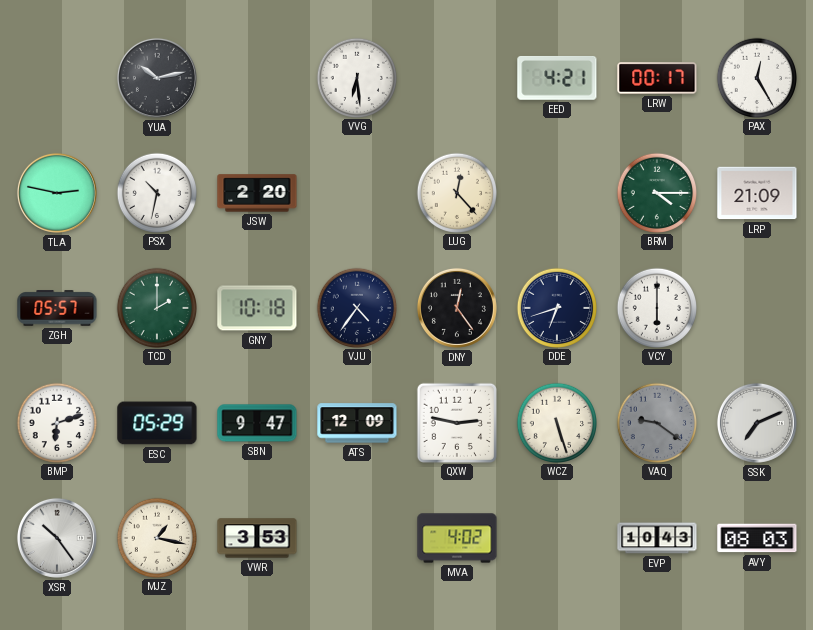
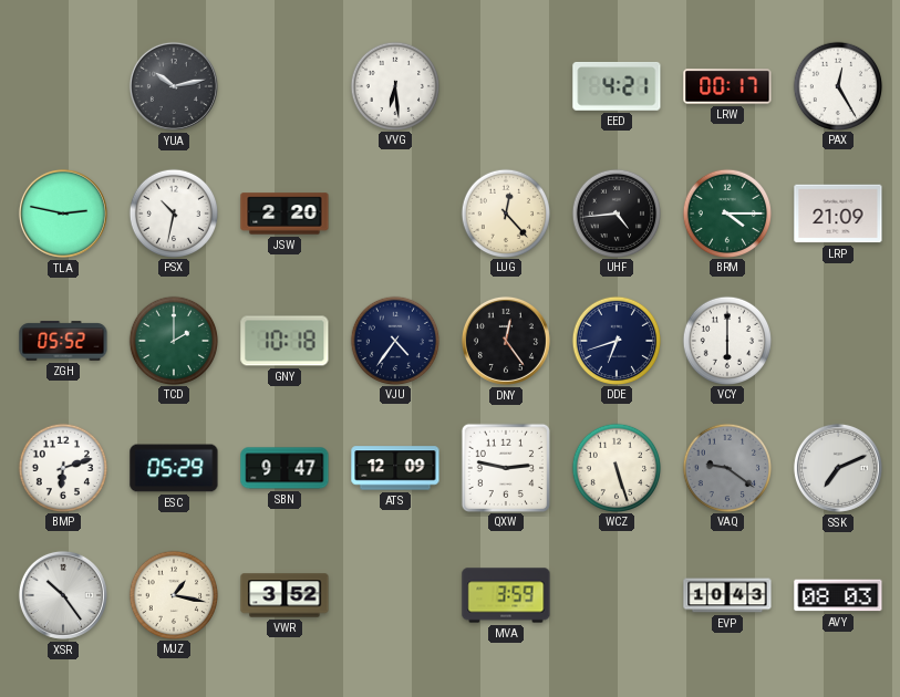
UHF: none -> 4:44
ZGH: 05:57 -> 05:52
VWR: 3:53 -> 3:52
MVA: 4:02 -> 3:59
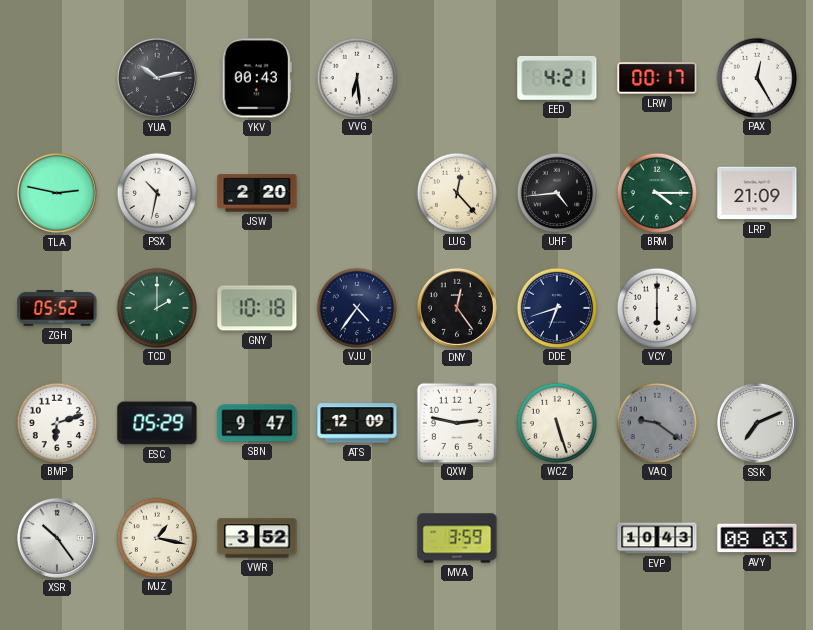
YKV: none -> 00:43
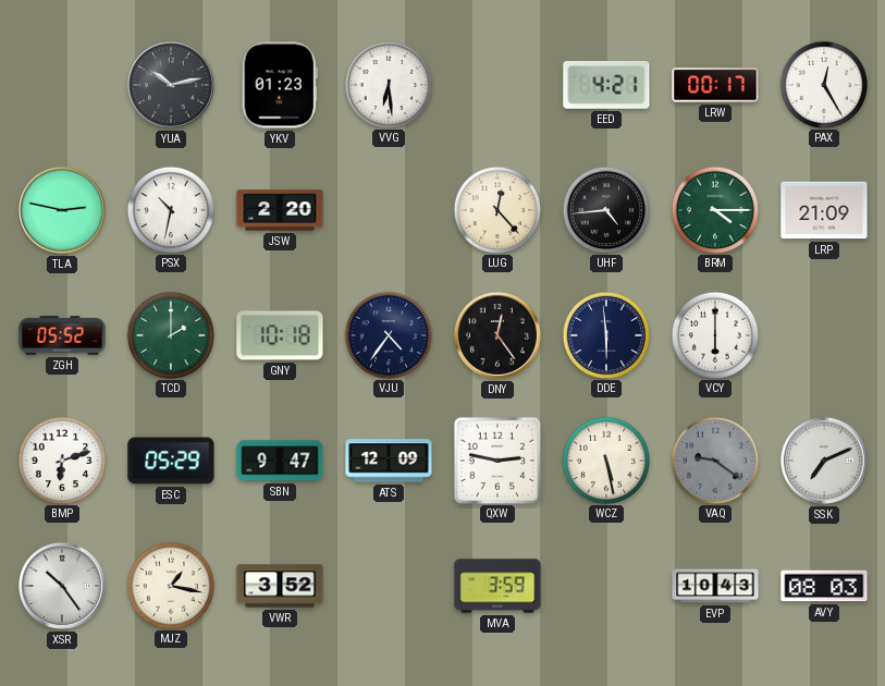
YKV: 00:43 -> 01:23
DDE: 6:42 -> 5:59
WCZ: 5:27 -> 5:28
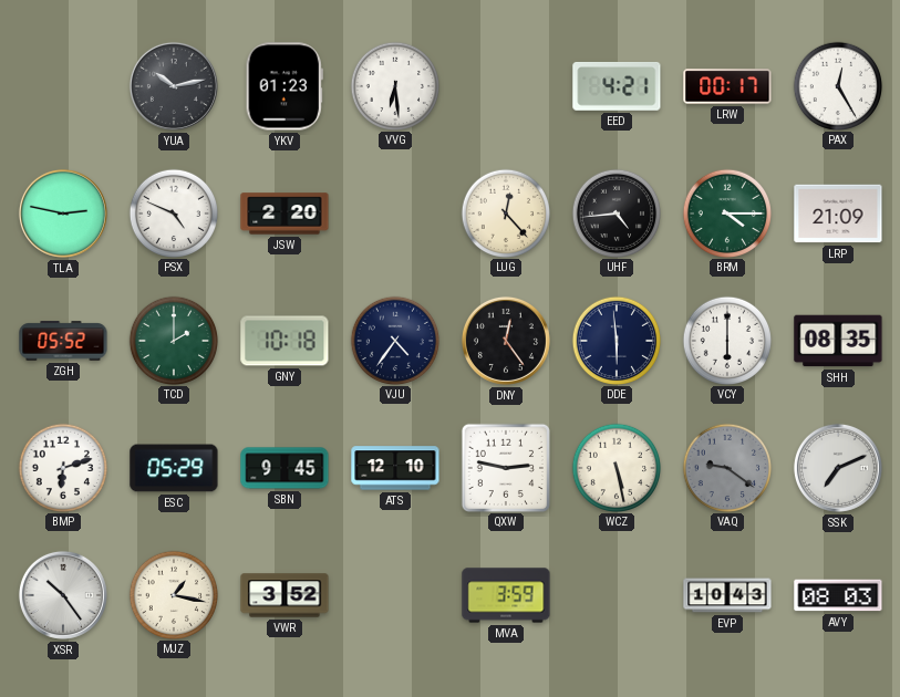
PSX: 10:32 -> 4:49
SHH: none -> 08:35
SBN: 9:47 -> 9:45
ATS: 12:09 -> 12:10
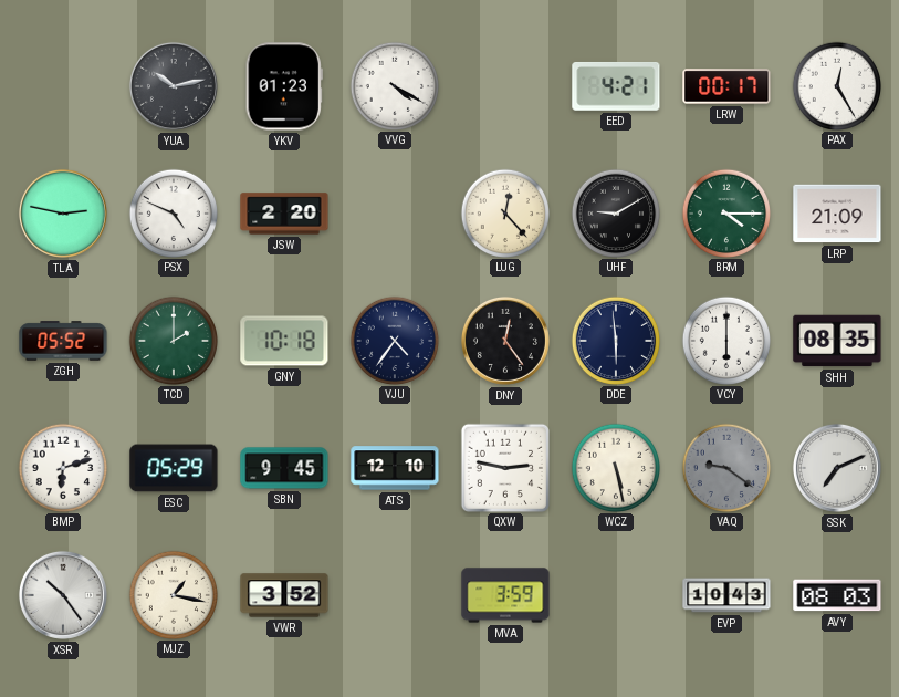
VVG: 6:29 -> 4:20
UHF: 4:44 -> 9:10
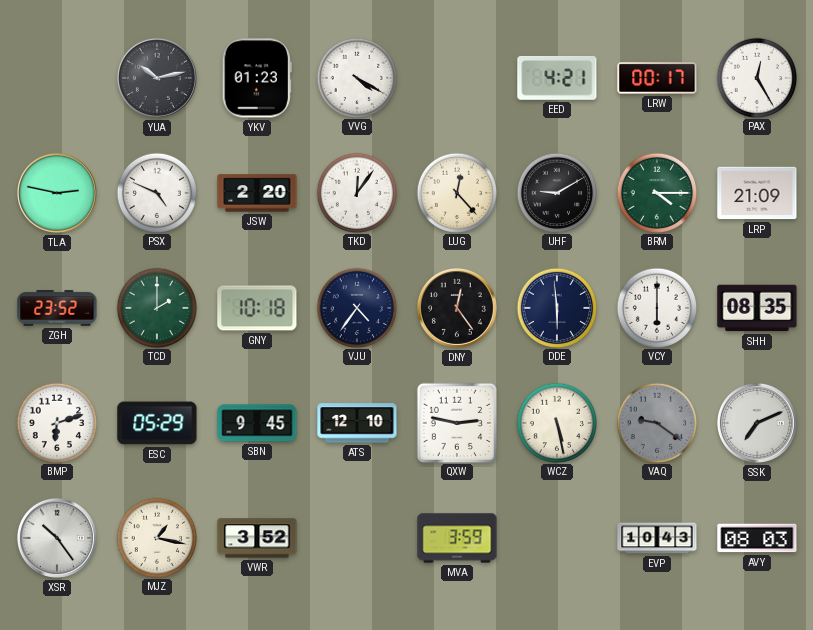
TKD: none -> 12:06
ZGH: 05:52 -> 23:52
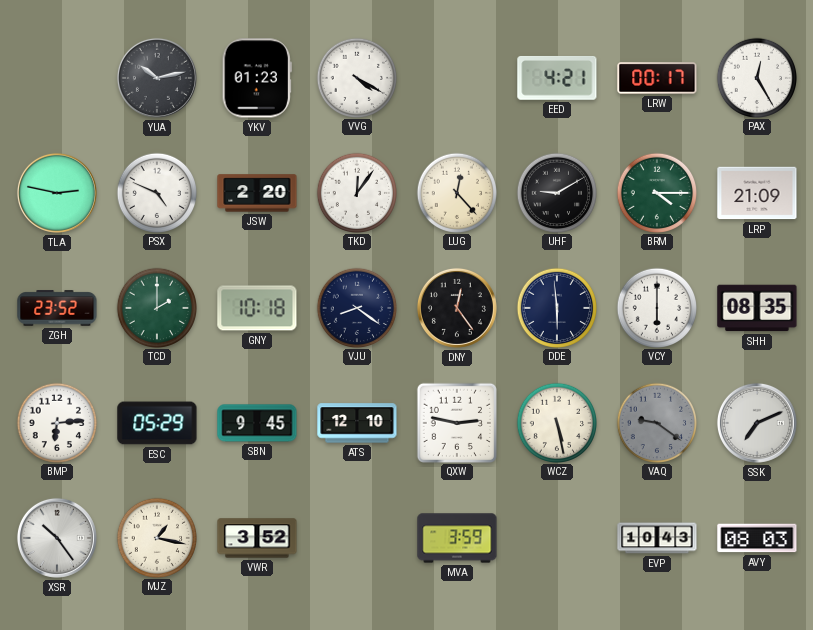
VJU: 4:36 -> 8:21
BMP: 6:12 -> 6:14
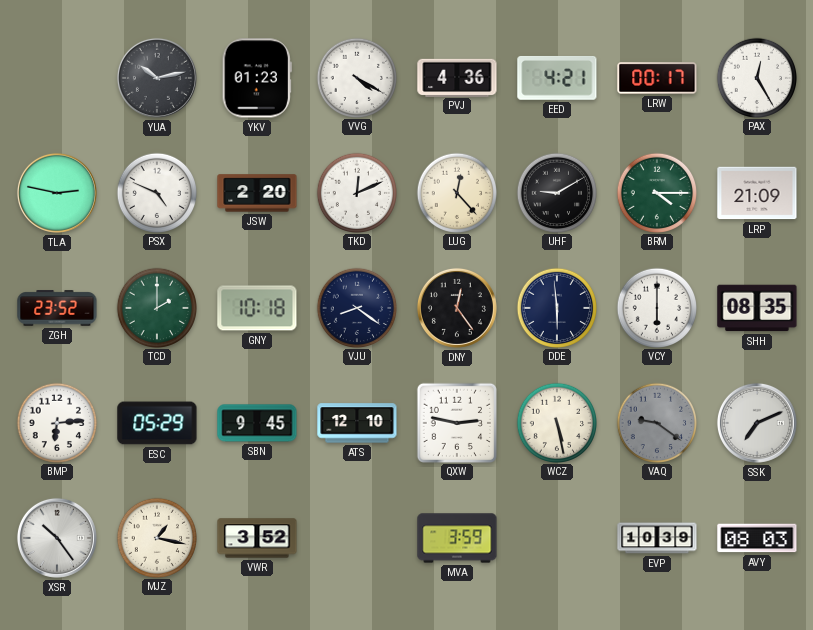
PVJ: none -> 4:36
TKD: 12:06 -> 12:11
EVP: 10:43 -> 10:39
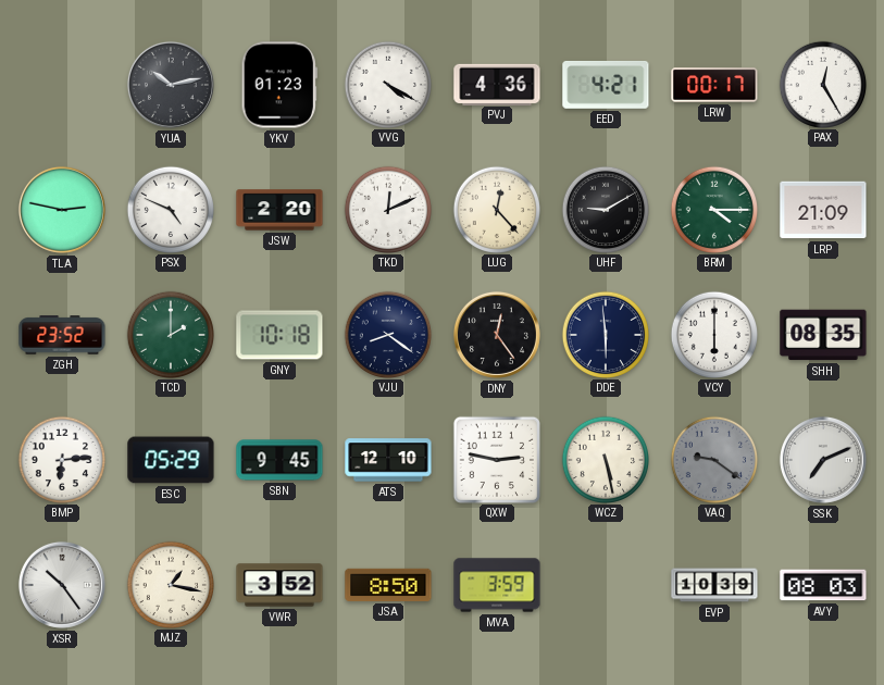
JSA: none -> 8:50
